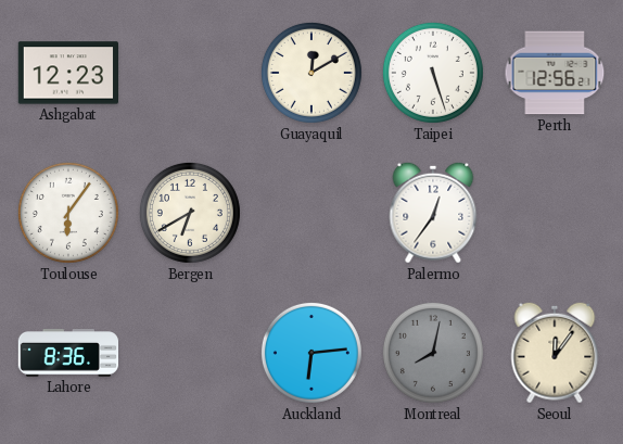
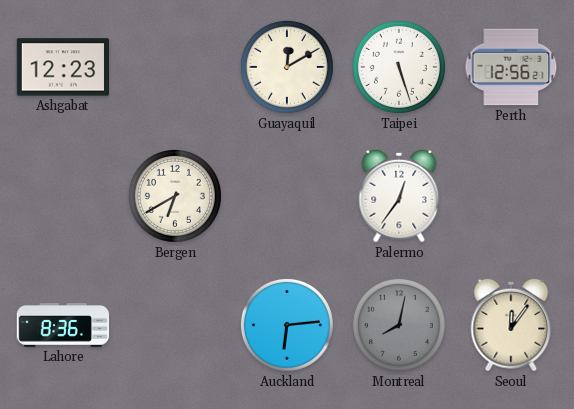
Toulouse: 6:06 -> none
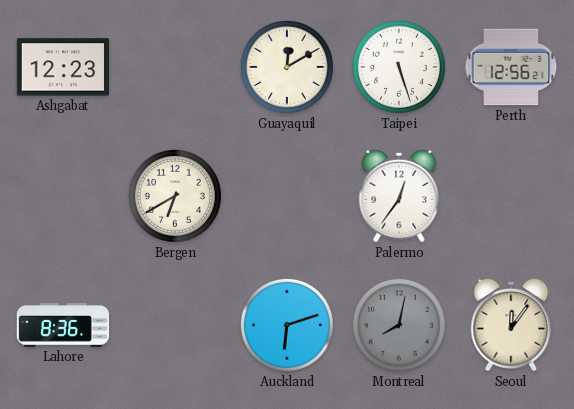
Auckland: 6:14 -> 6:12
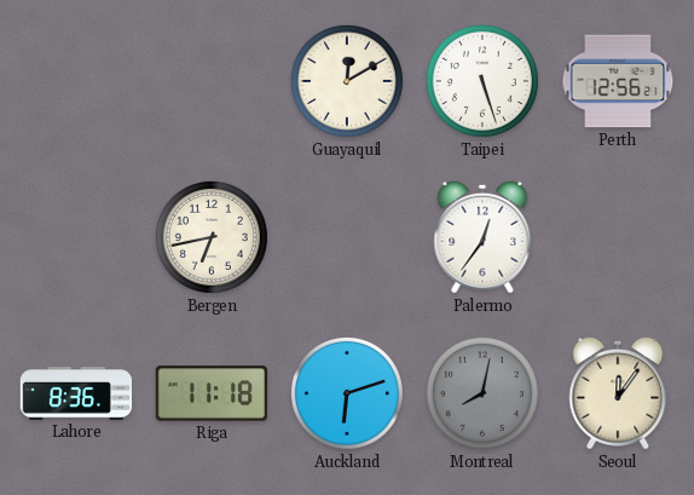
Ashgabat: 12:23 -> none
Bergen: 6:40 -> 6:43
Riga: none -> 11:18
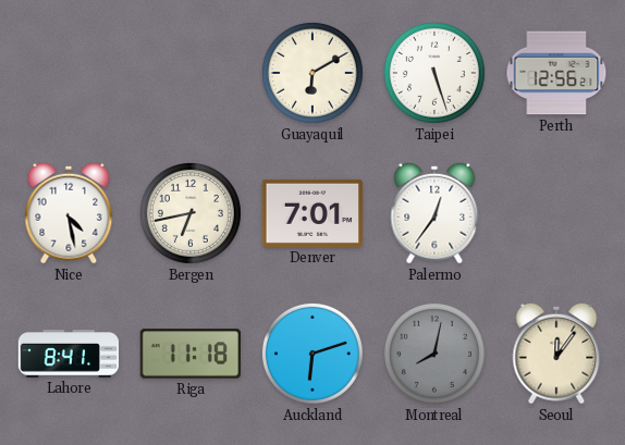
Guayaquil: 12:10 -> 6:10
Nice: none -> 4:28
Denver: none -> 7:01
Lahore: 8:36 -> 8:41
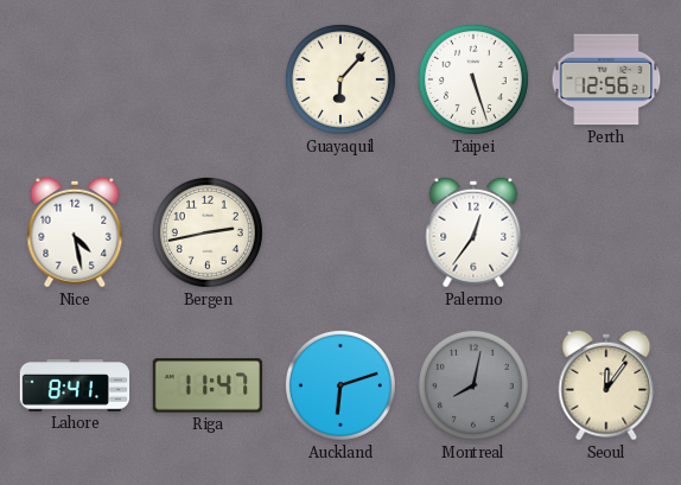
Guayaquil: 6:10 -> 6:07
Bergen: 6:43 -> 2:43
Denver: 7:01 -> none
Riga: 11:18 -> 11:47
